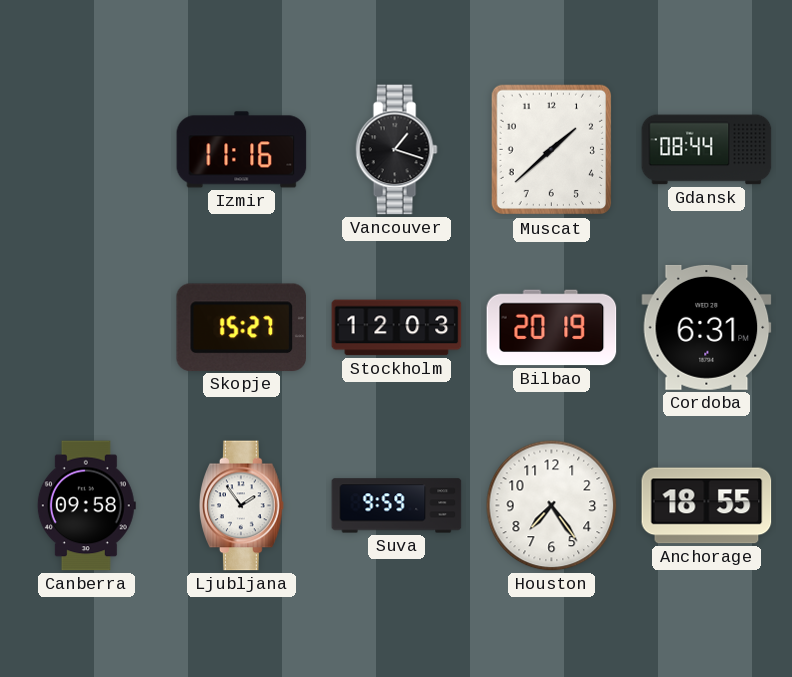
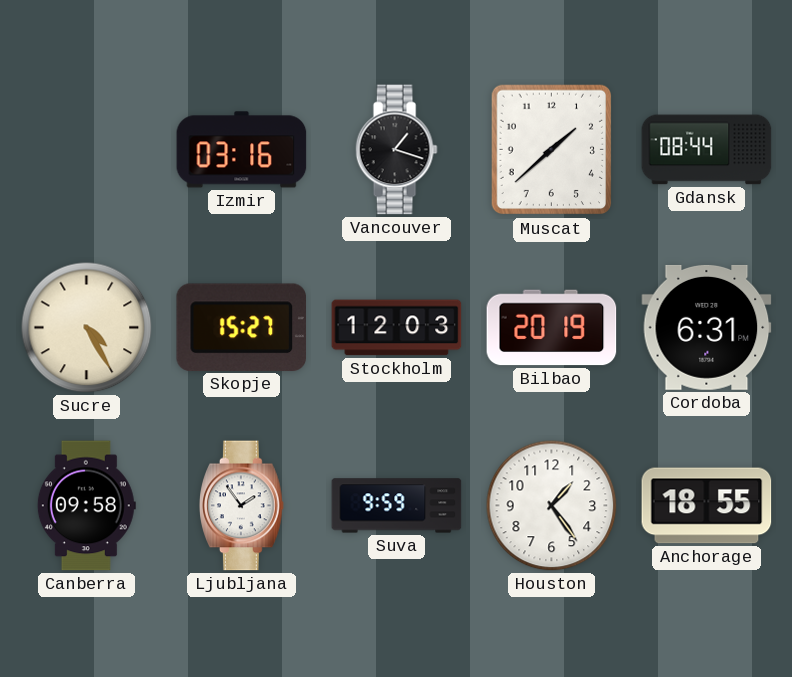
Izmir: 11:16 -> 03:16
Sucre: none -> 4:25
Houston: 7:24 -> 1:24
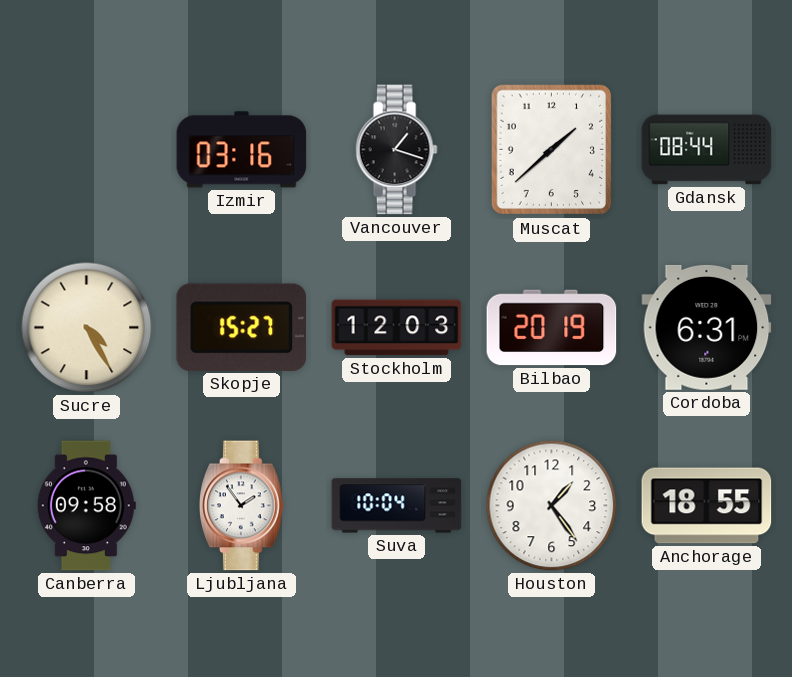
Suva: 9:59 -> 10:04
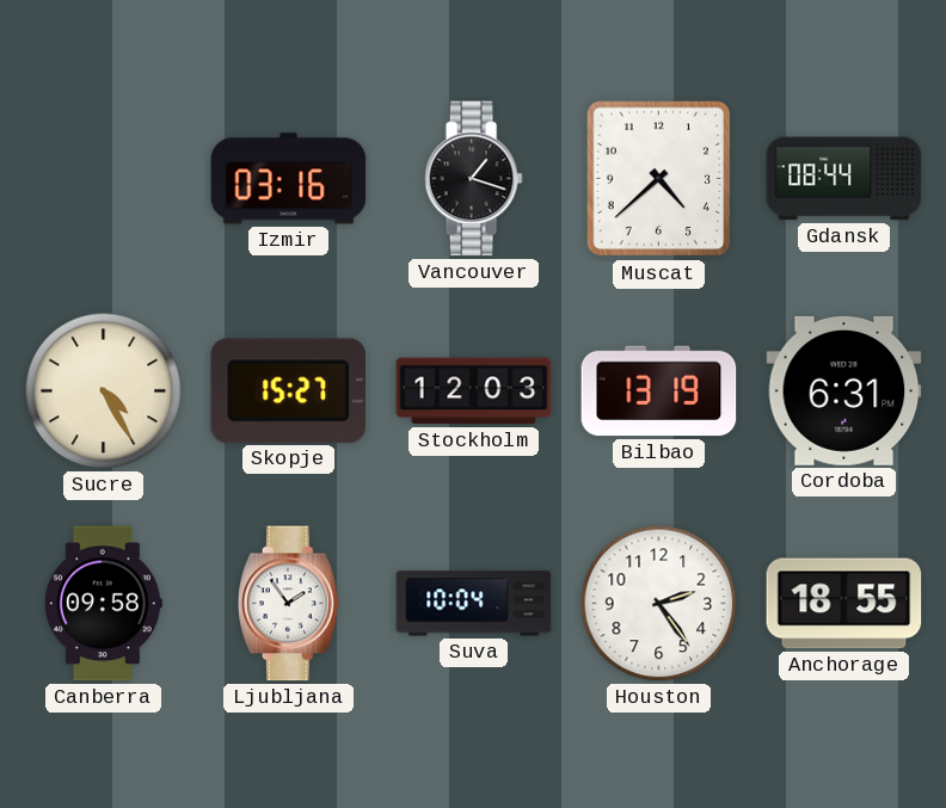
Muscat: 1:38 -> 4:38
Bilbao: 20:19 -> 13:19
Houston: 1:24 -> 2:24
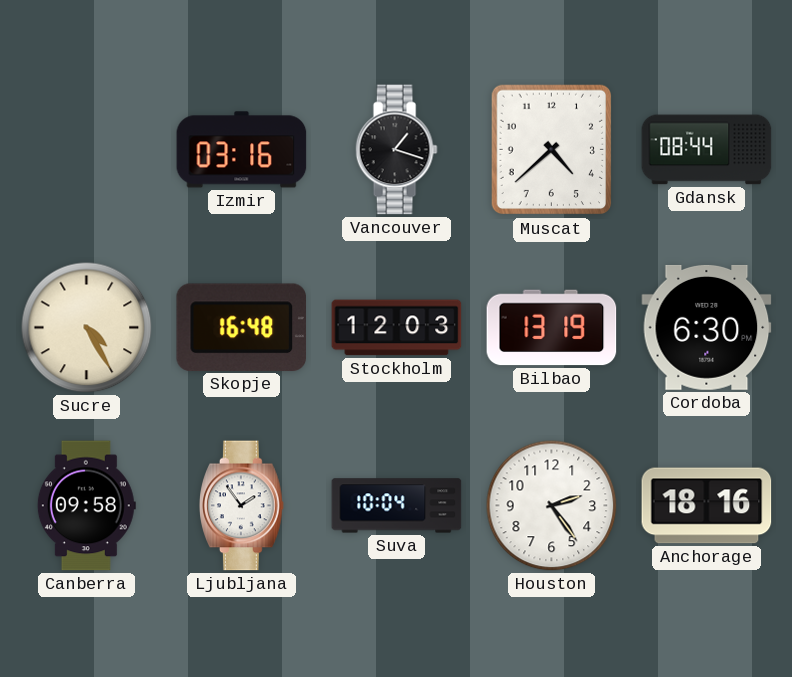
Skopje: 15:27 -> 16:48
Cordoba: 6:31 -> 6:30
Anchorage: 18:55 -> 18:16
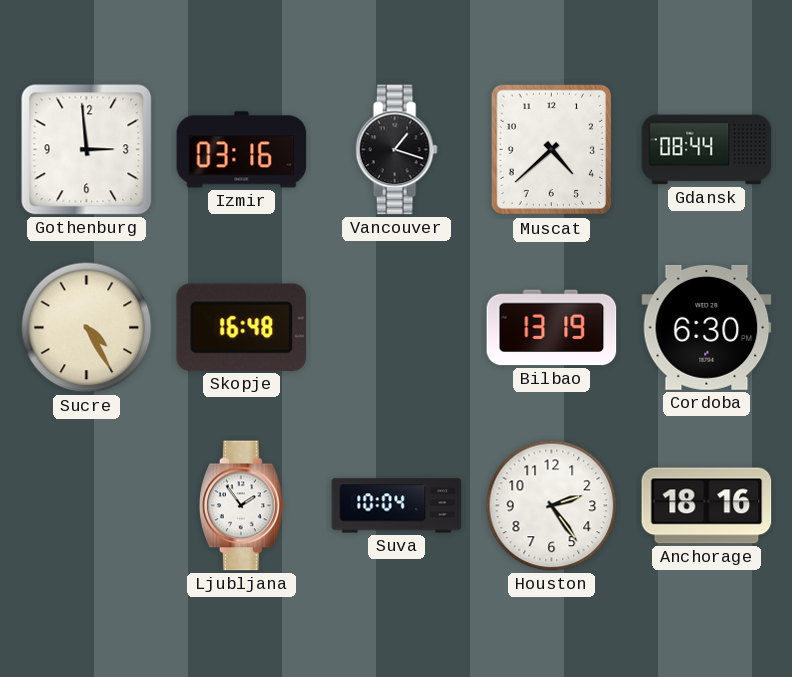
Gothenburg: none -> 2:59
Stockholm: 12:03 -> none
Canberra: 09:58 -> none
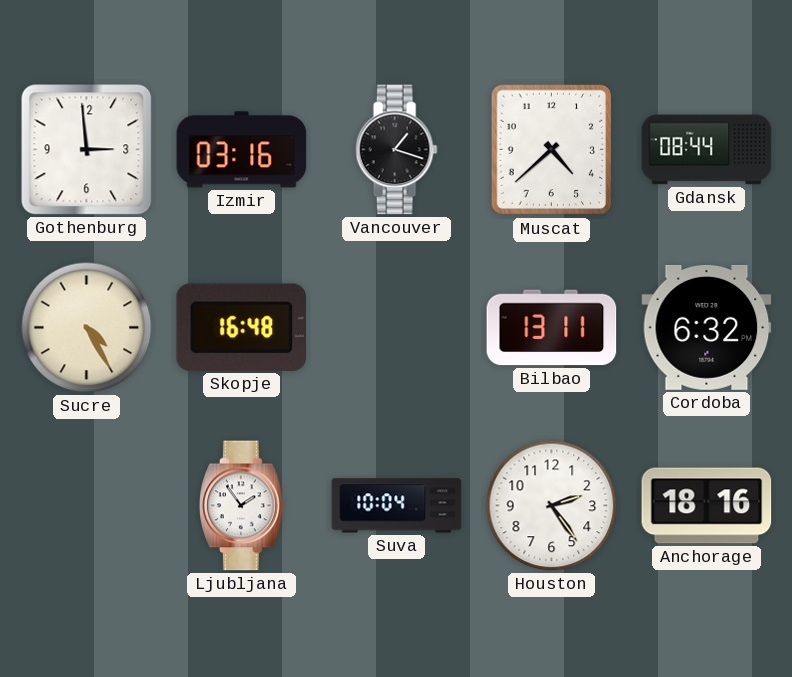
Bilbao: 13:19 -> 13:11
Cordoba: 6:30 -> 6:32
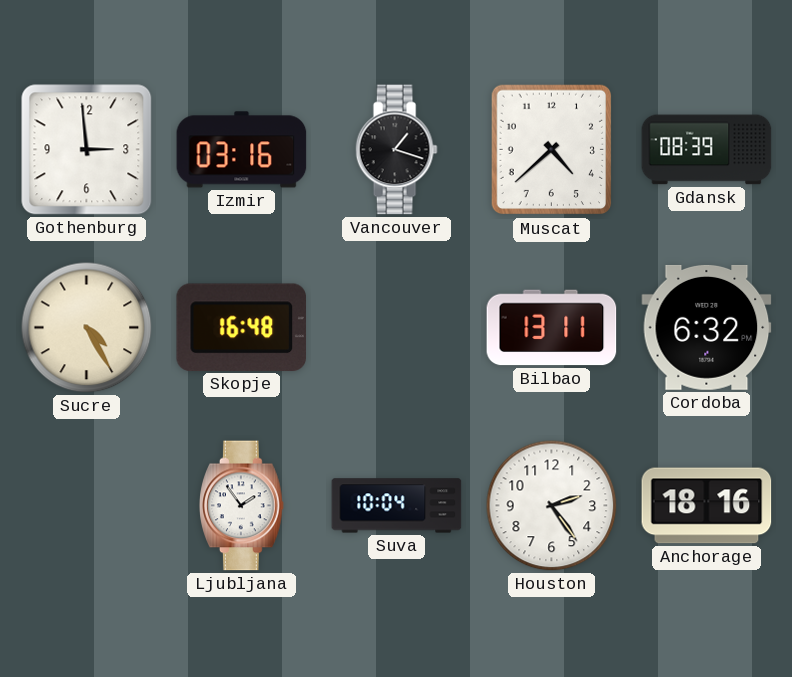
Gdansk: 08:44 -> 08:39
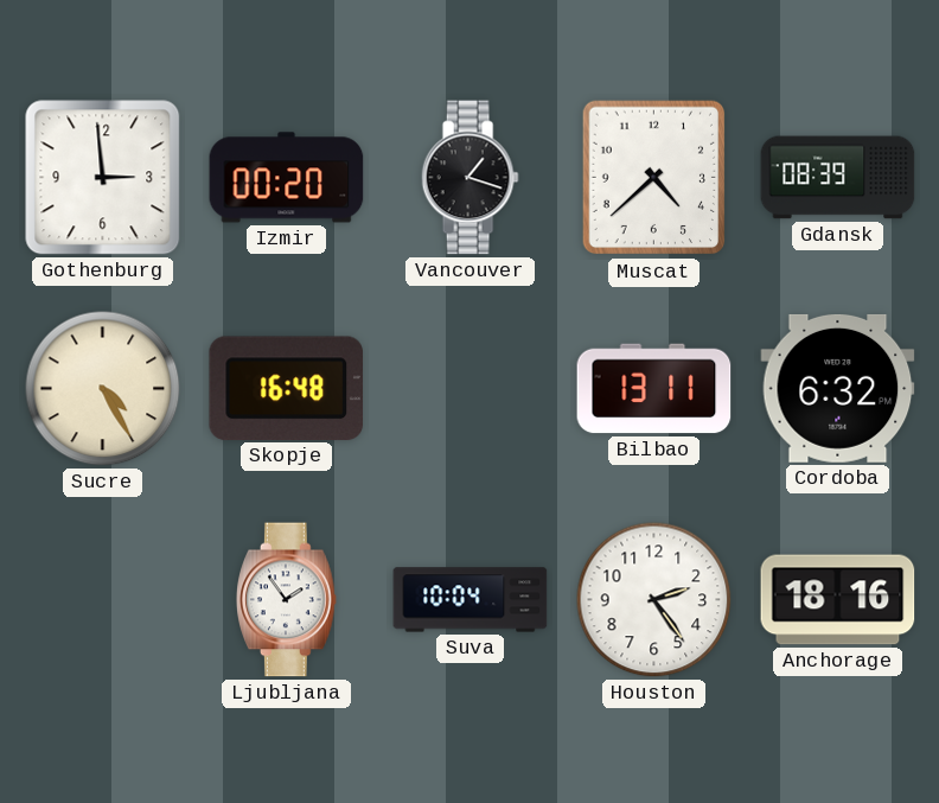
Izmir: 03:16 -> 00:20
